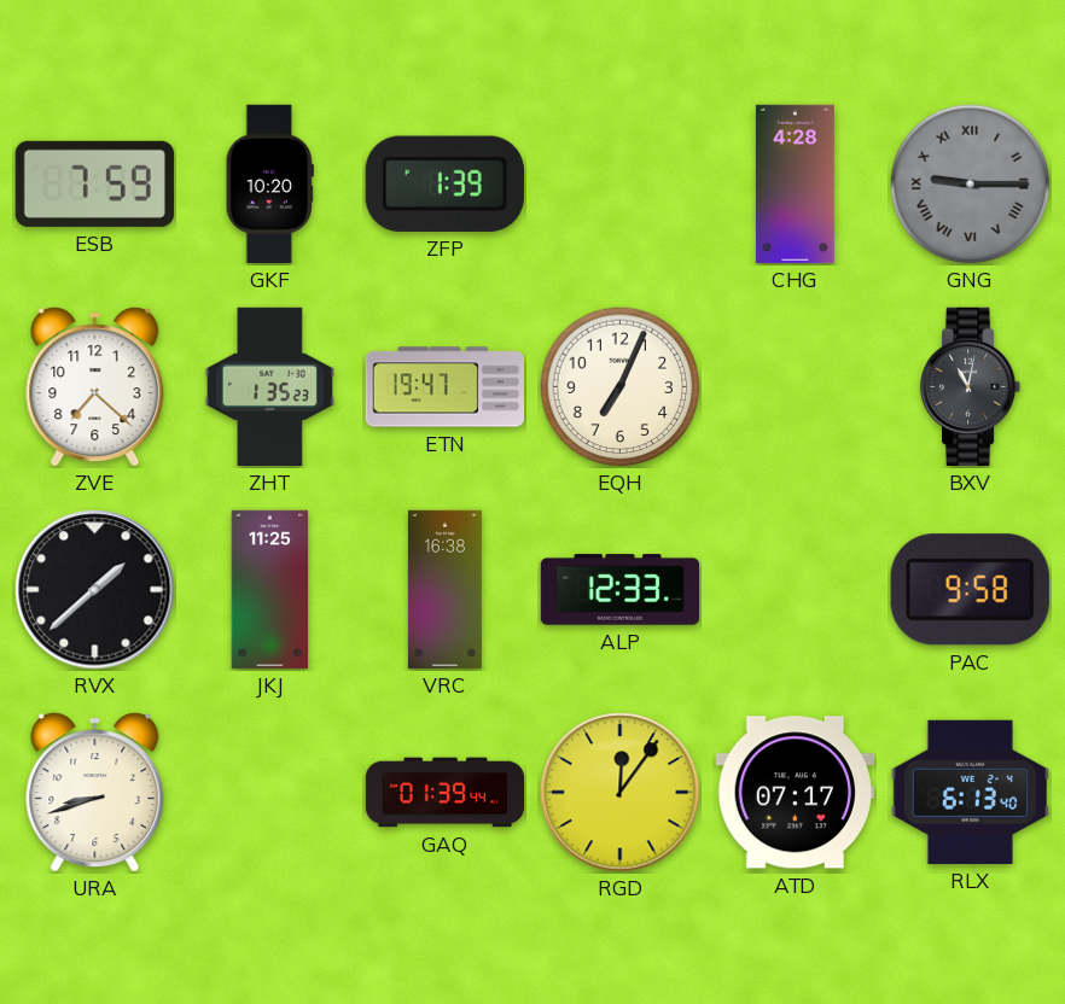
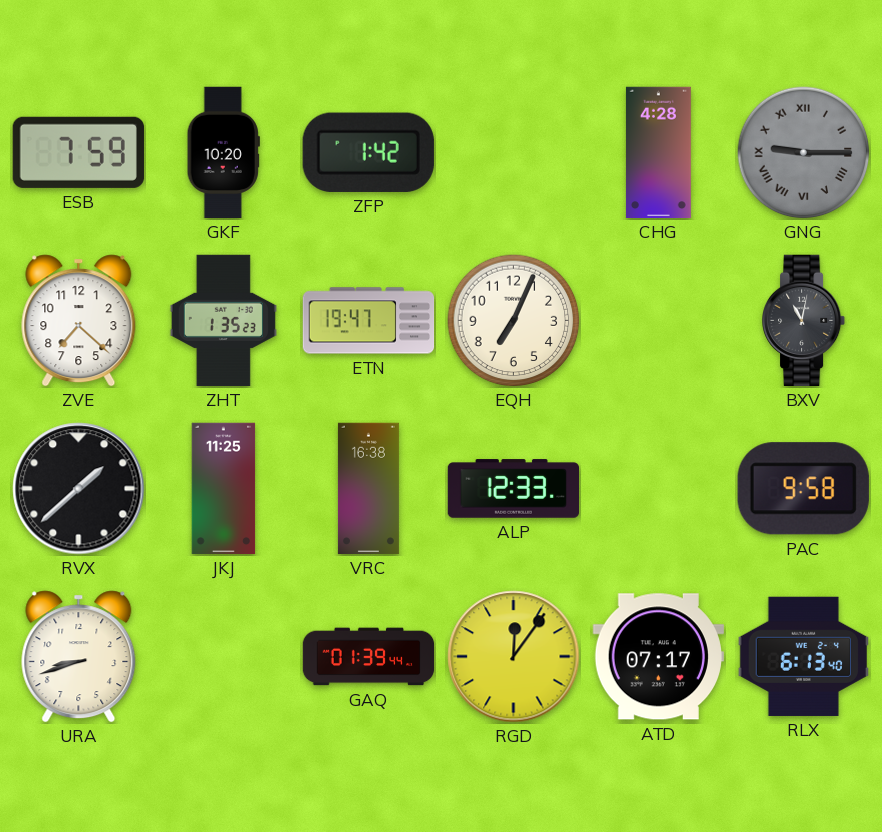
ZFP: 1:39 -> 1:42
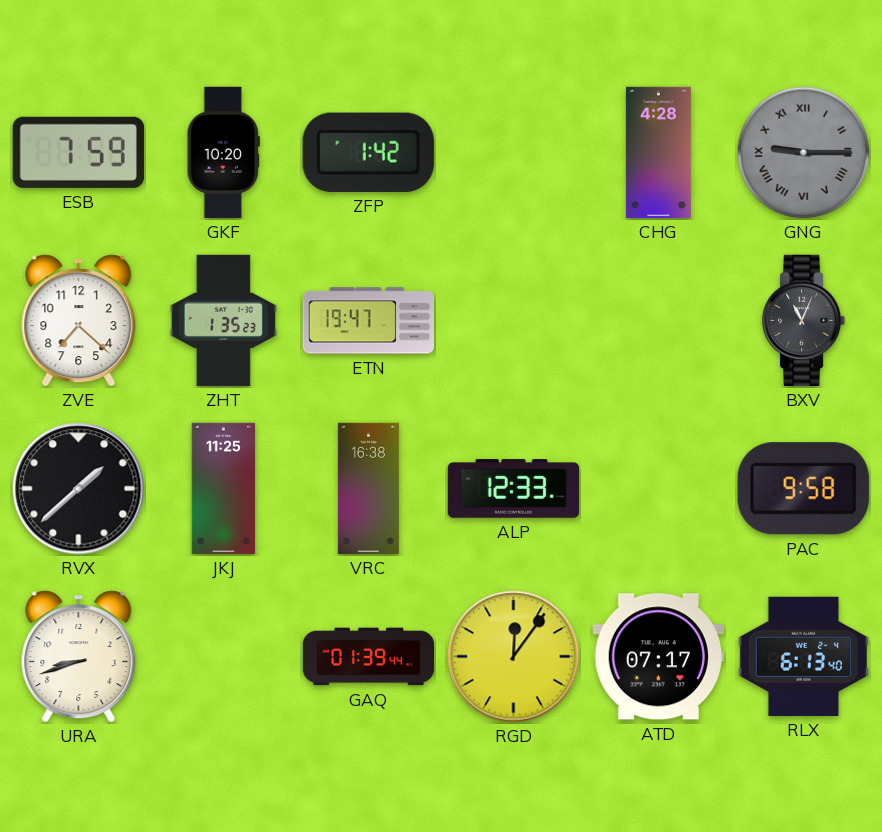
EQH: 7:04 -> none
BXV: 11:02 -> 11:04
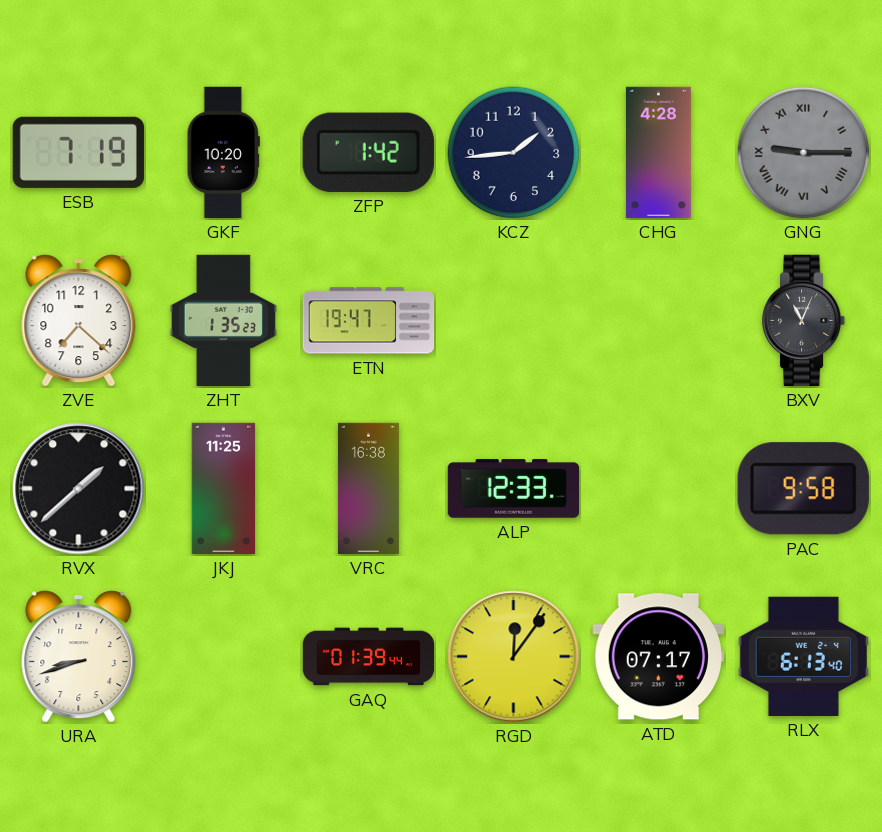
ESB: 7:59 -> 7:19
KCZ: none -> 1:44
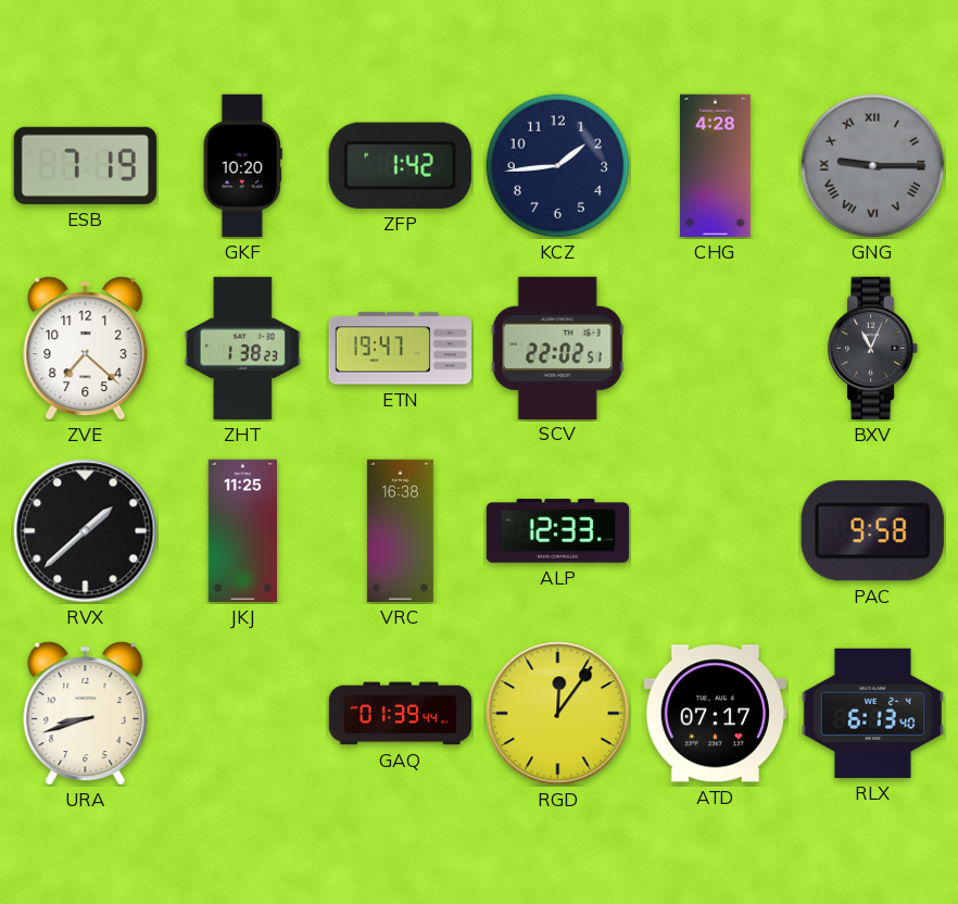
ZHT: 1:35 -> 1:38
SCV: none -> 22:02
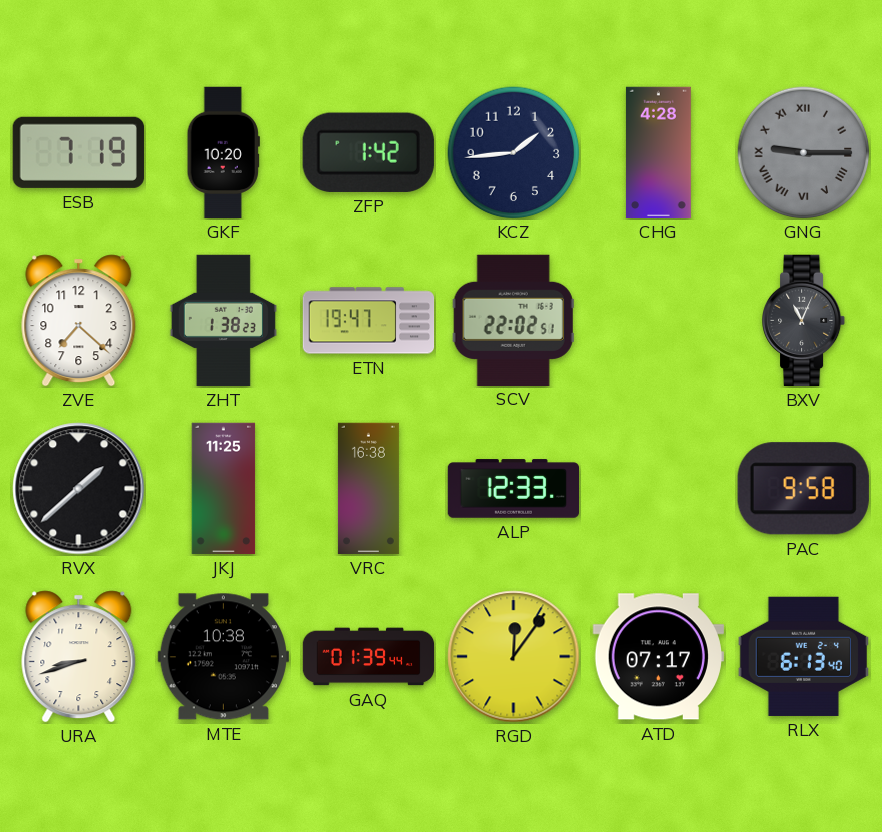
MTE: none -> 10:38
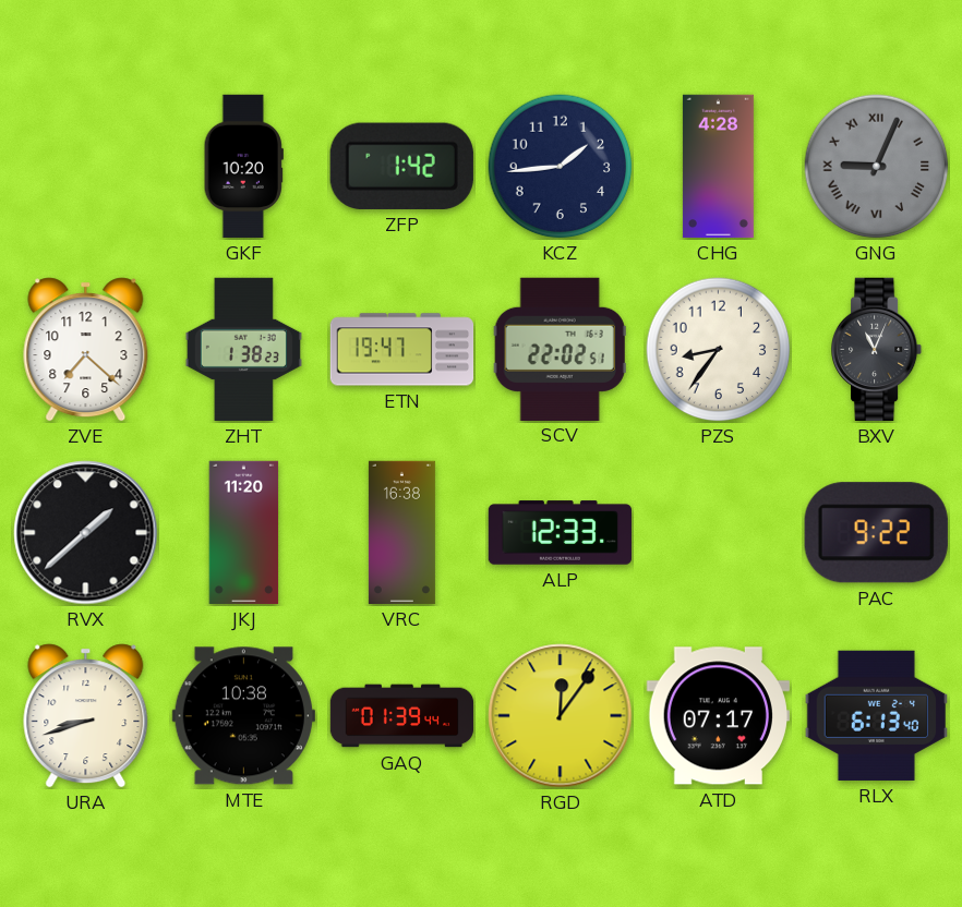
ESB: 7:19 -> none
GNG: 9:15 -> 9:04
PZS: none -> 8:36
JKJ: 11:25 -> 11:20
PAC: 9:58 -> 9:22
